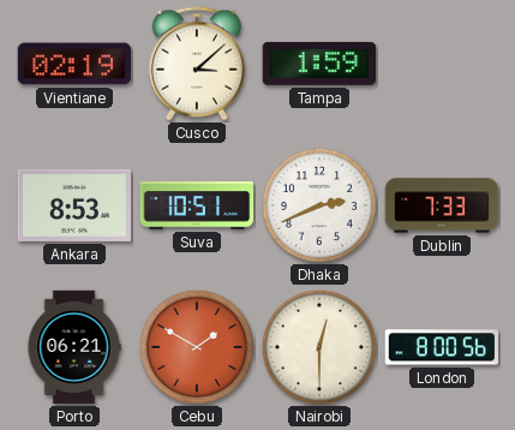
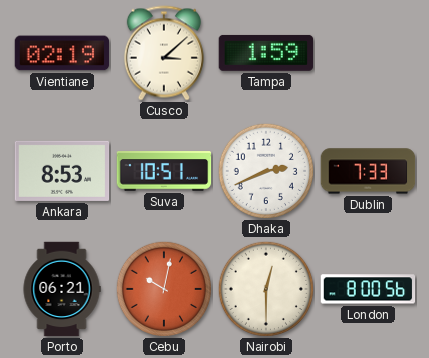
Cebu: 1:50 -> 10:02
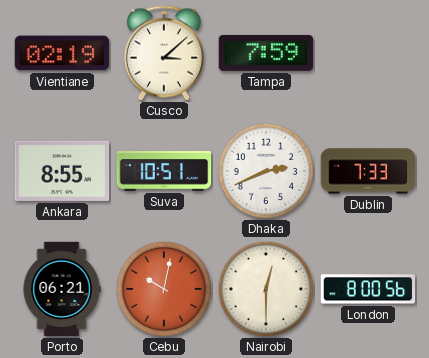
Tampa: 1:59 -> 7:59
Ankara: 8:53 -> 8:55
